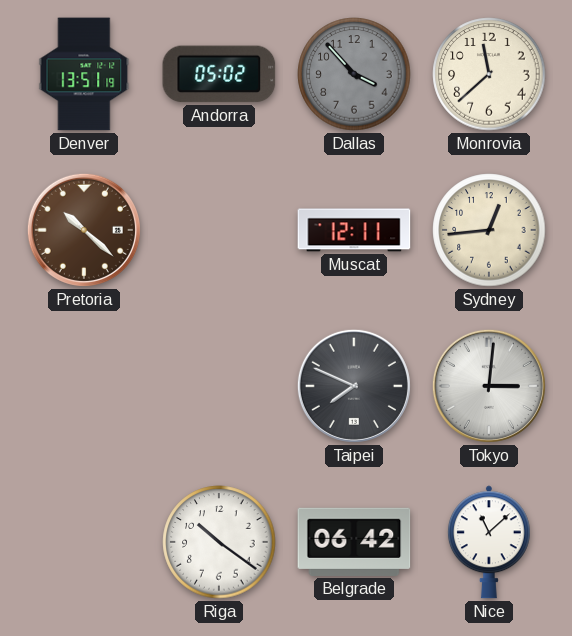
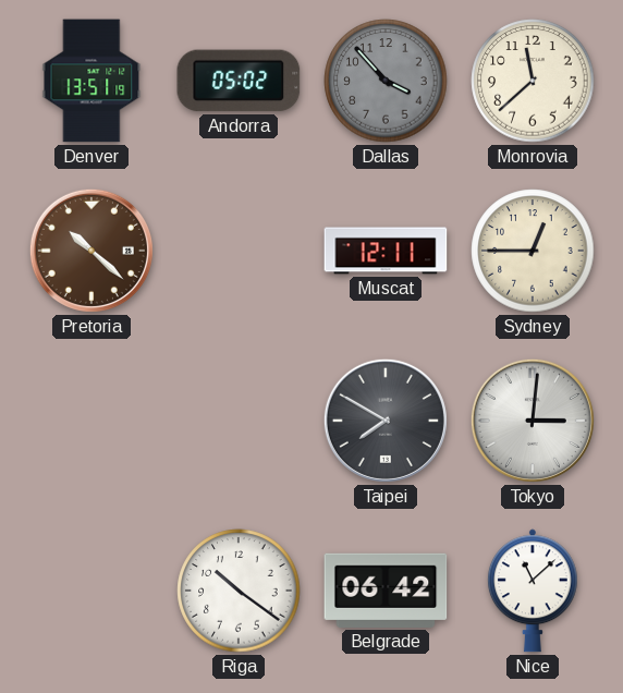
Sydney: 12:44 -> 12:45
Taipei: 7:49 -> 7:50
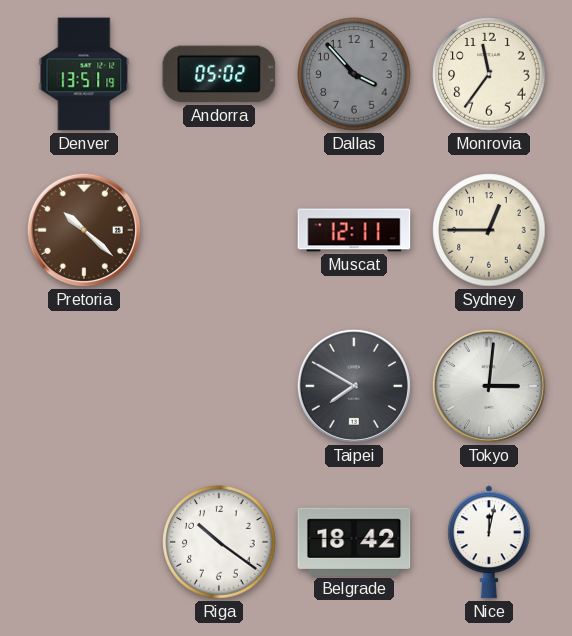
Monrovia: 11:38 -> 11:36
Belgrade: 06:42 -> 18:42
Nice: 11:08 -> 12:02
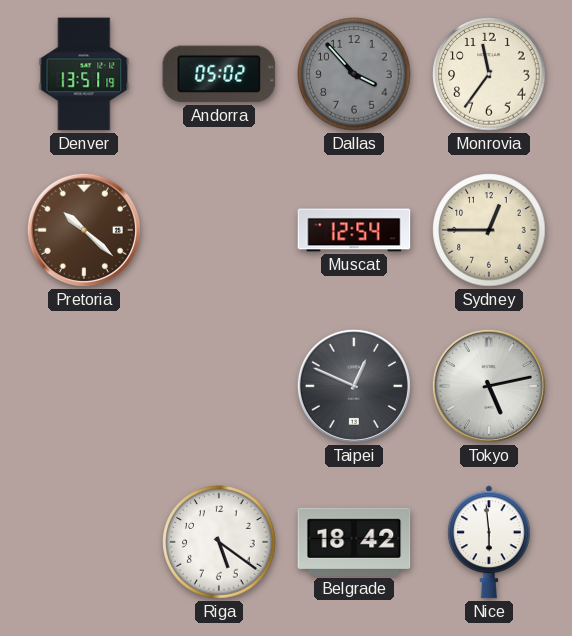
Muscat: 12:11 -> 12:54
Taipei: 7:50 -> 12:49
Tokyo: 3:01 -> 5:13
Riga: 10:21 -> 5:21
Nice: 12:02 -> 5:59
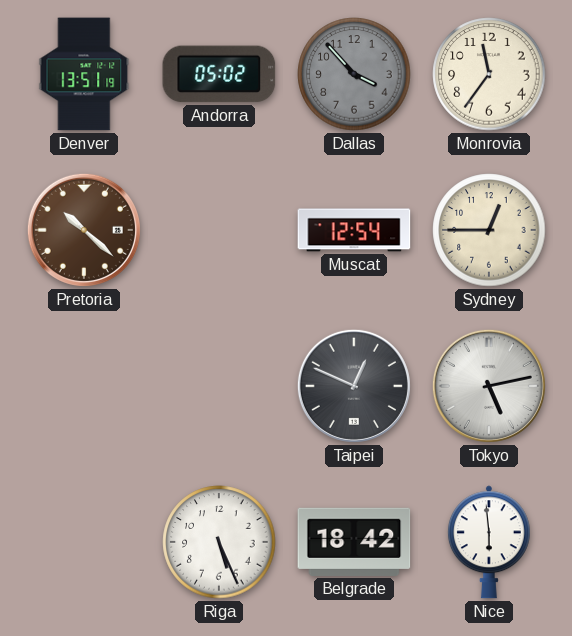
Riga: 5:21 -> 5:26
